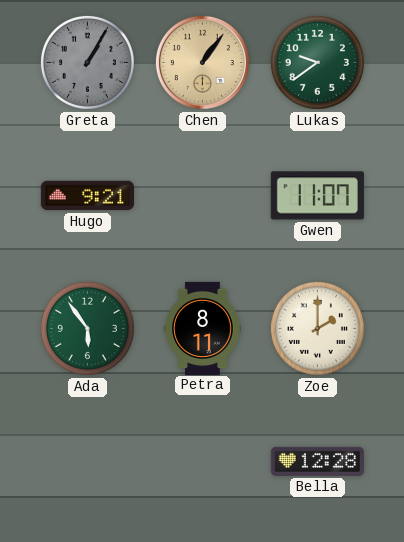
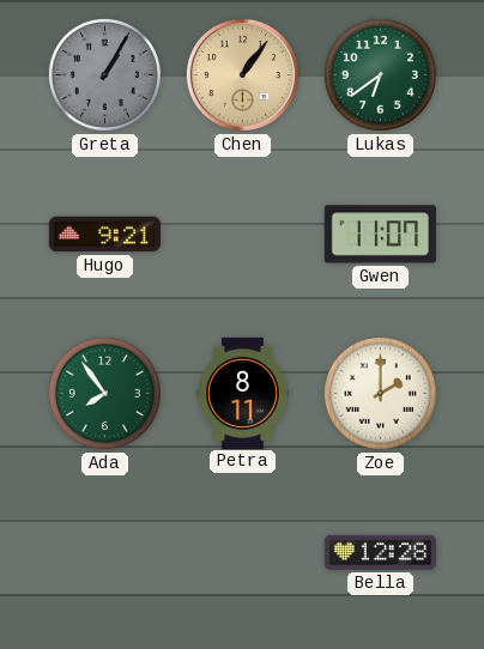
Lukas: 9:39 -> 6:39
Ada: 5:54 -> 7:54
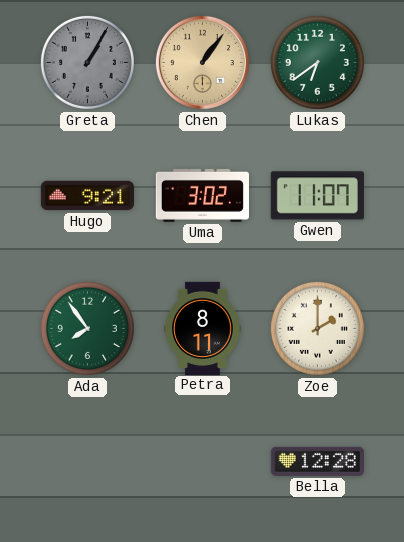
Uma: none -> 3:02
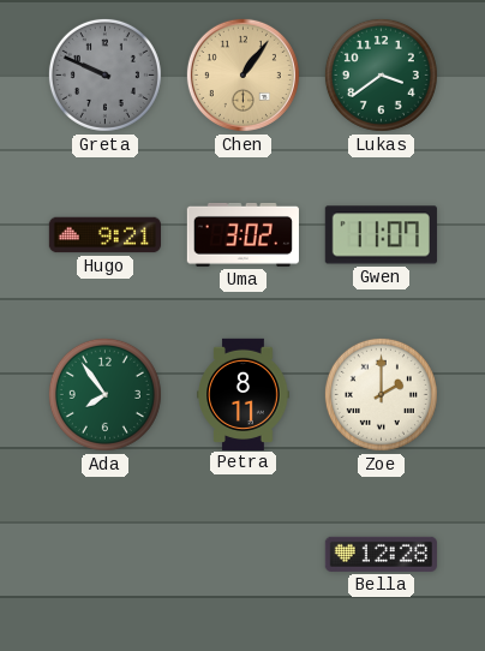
Greta: 1:05 -> 9:49
Lukas: 6:39 -> 3:39
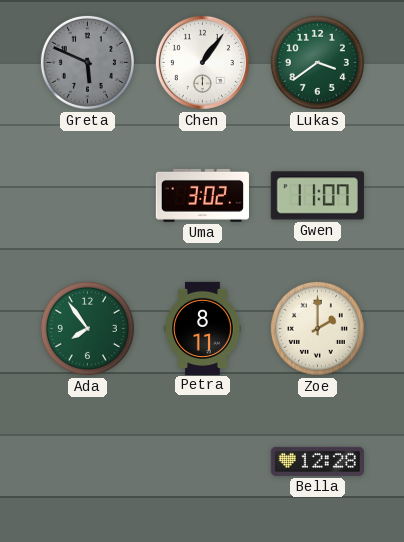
Greta: 9:49 -> 5:49
Chen dial: champagne -> white
Hugo: 9:21 -> none
